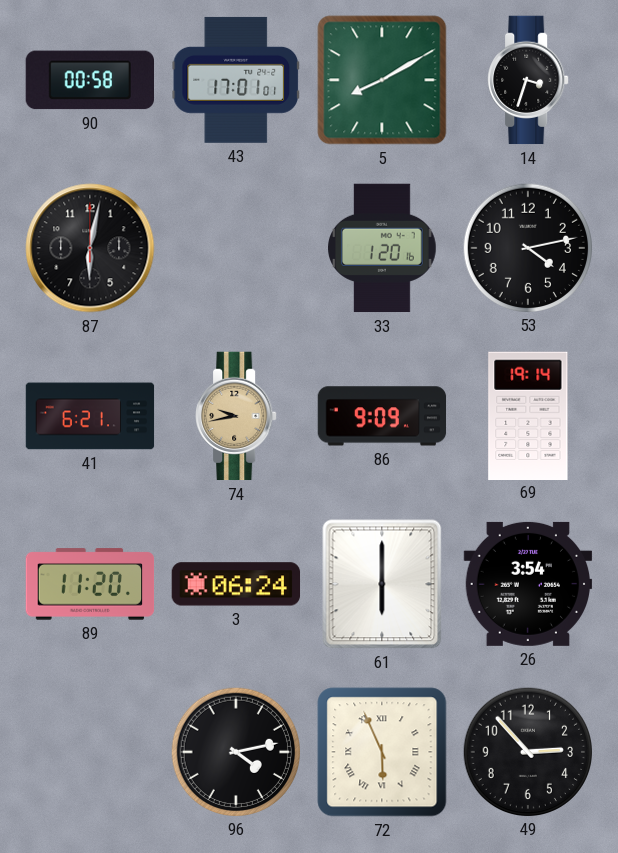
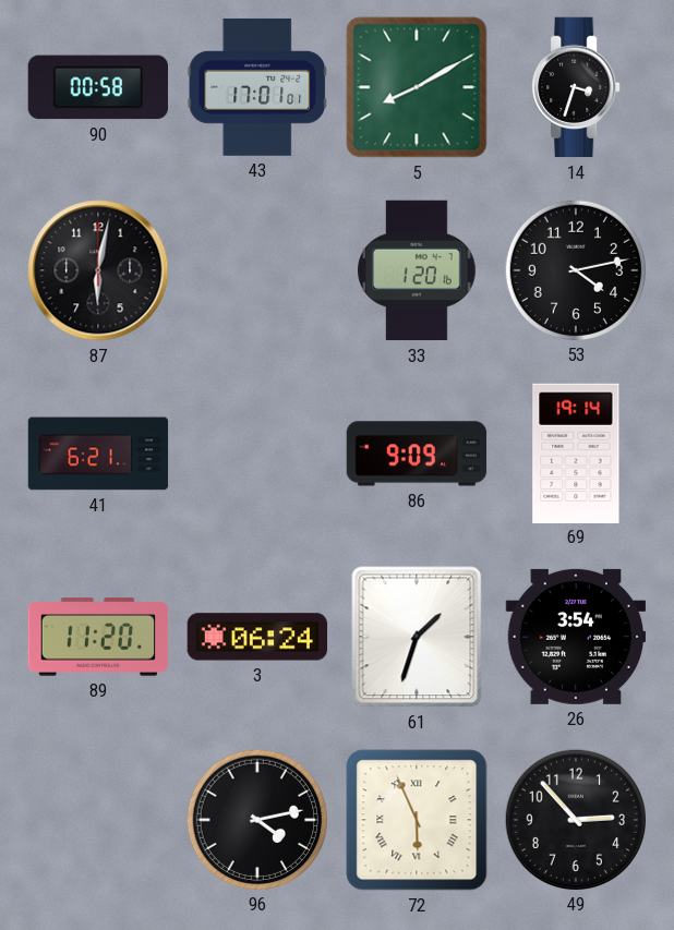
74: 9:43 -> none
61: 6:00 -> 1:33
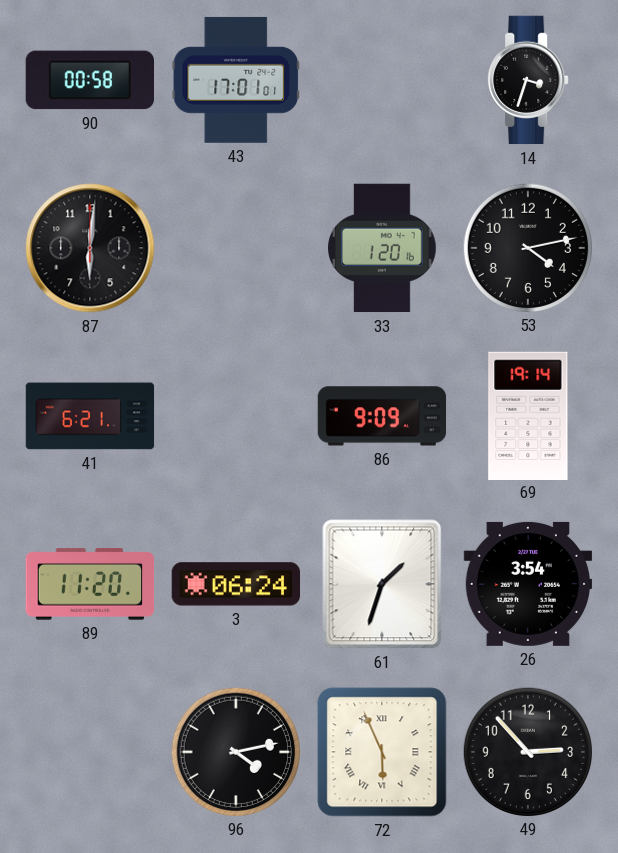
5: 8:10 -> none
87: 6:02 -> 6:01
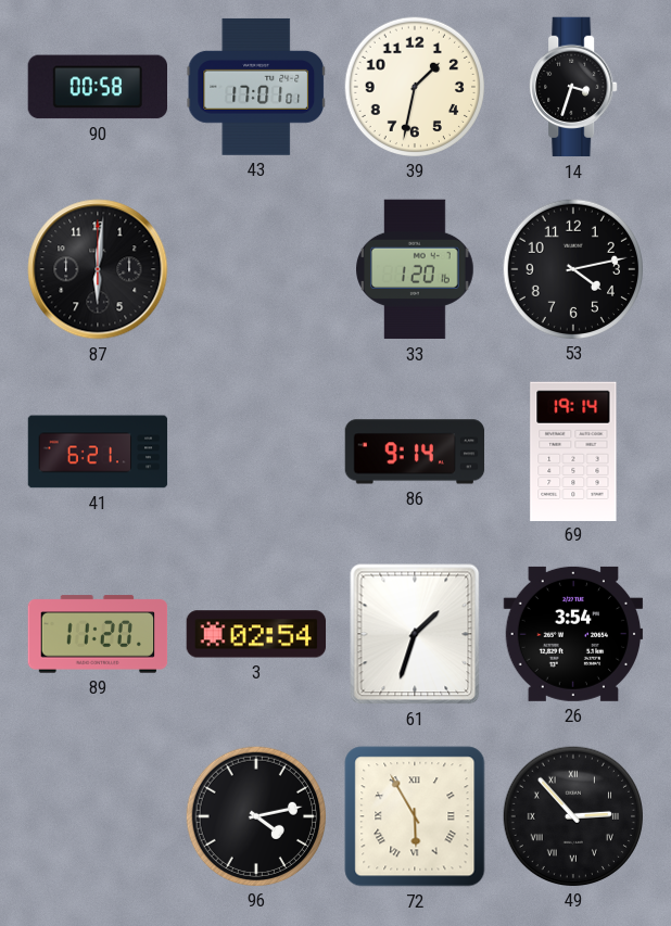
39: none -> 1:32
86: 9:09 -> 9:14
3: 06:24 -> 02:54
72: 5:56 -> 5:55
49 numerals: Arabic -> Roman
